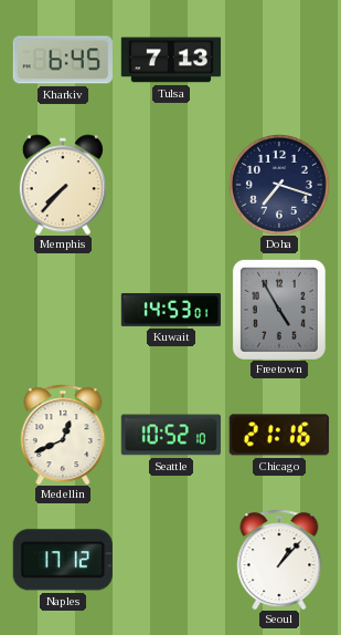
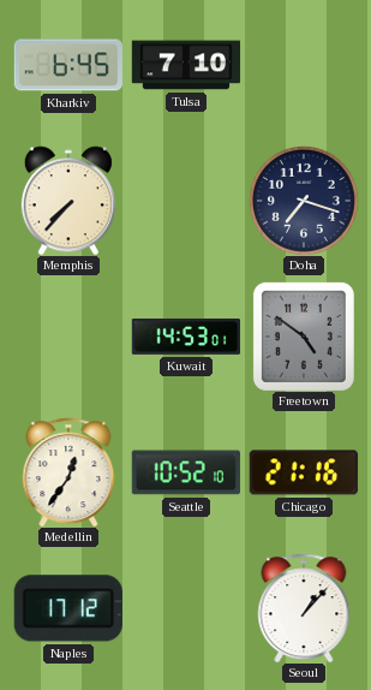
Tulsa: 7:13 -> 7:10
Freetown: 4:55 -> 4:51
Medellin: 12:41 -> 12:36
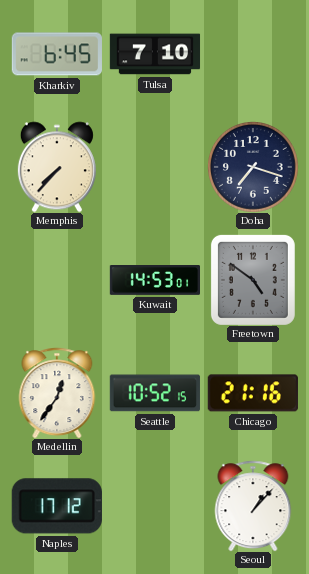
Seattle: 10:52:10 -> 10:52:15
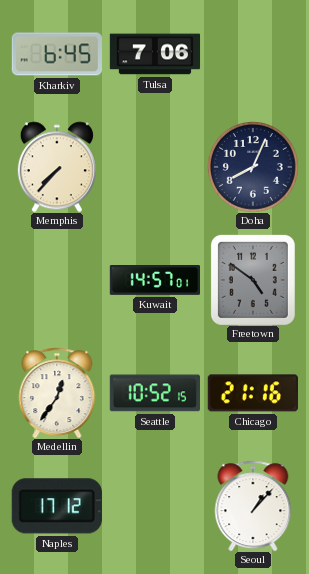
Tulsa: 7:10 -> 7:06
Doha: 7:18 -> 8:04
Kuwait: 14:53 -> 14:57
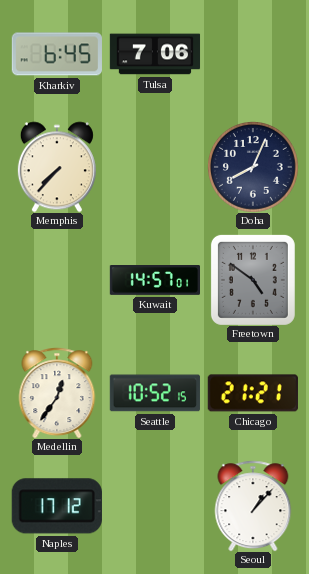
Chicago: 21:16 -> 21:21
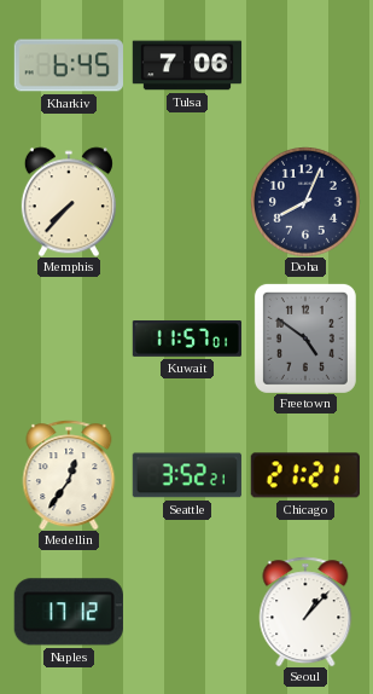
Kuwait: 14:57 -> 11:57
Seattle: 10:52 -> 3:52
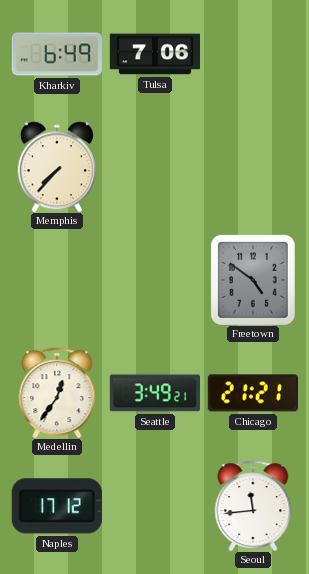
Kharkiv: 6:45 -> 6:49
Doha: 8:04 -> none
Kuwait: 11:57 -> none
Seattle: 3:52 -> 3:49
Seoul: 1:07 -> 11:44
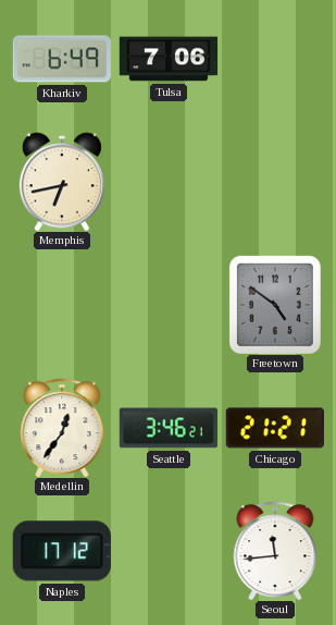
Memphis: 7:37 -> 6:43
Seattle: 3:49 -> 3:46
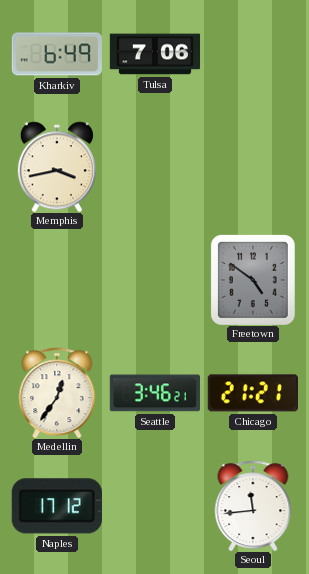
Memphis: 6:43 -> 3:43
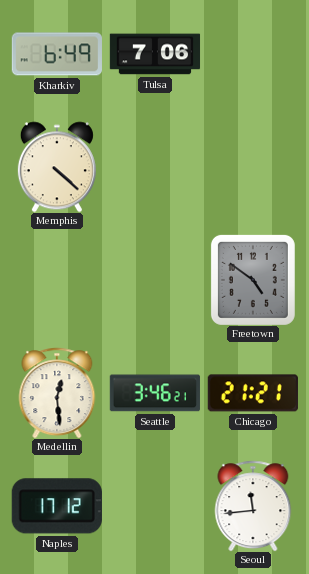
Memphis: 3:43 -> 4:22
Medellin: 12:36 -> 12:29
